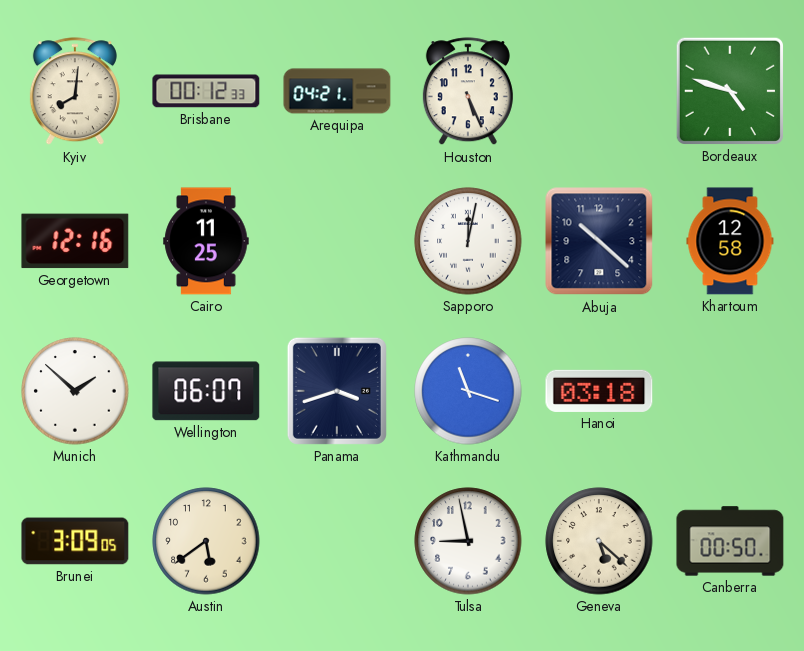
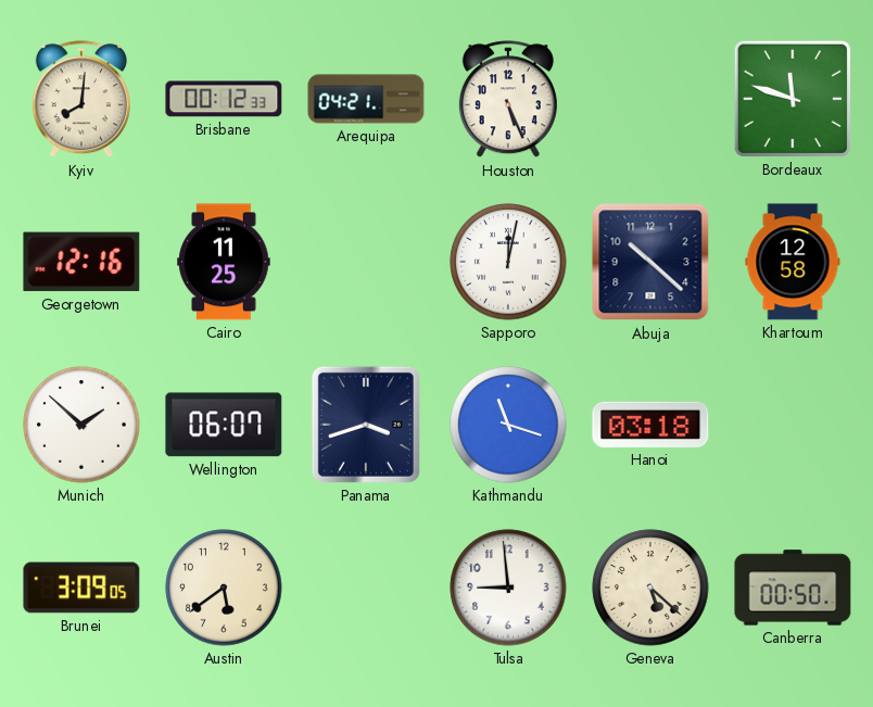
Bordeaux: 4:48 -> 11:48
Tulsa: 8:58 -> 8:59
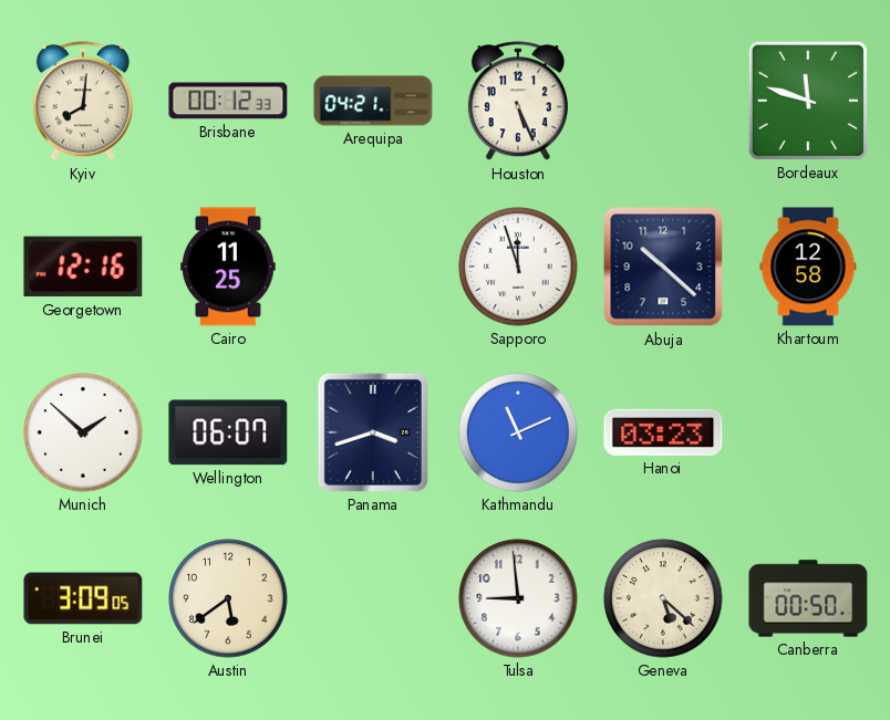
Sapporo: 12:02 -> 11:57
Kathmandu: 11:18 -> 11:11
Hanoi: 03:18 -> 03:23
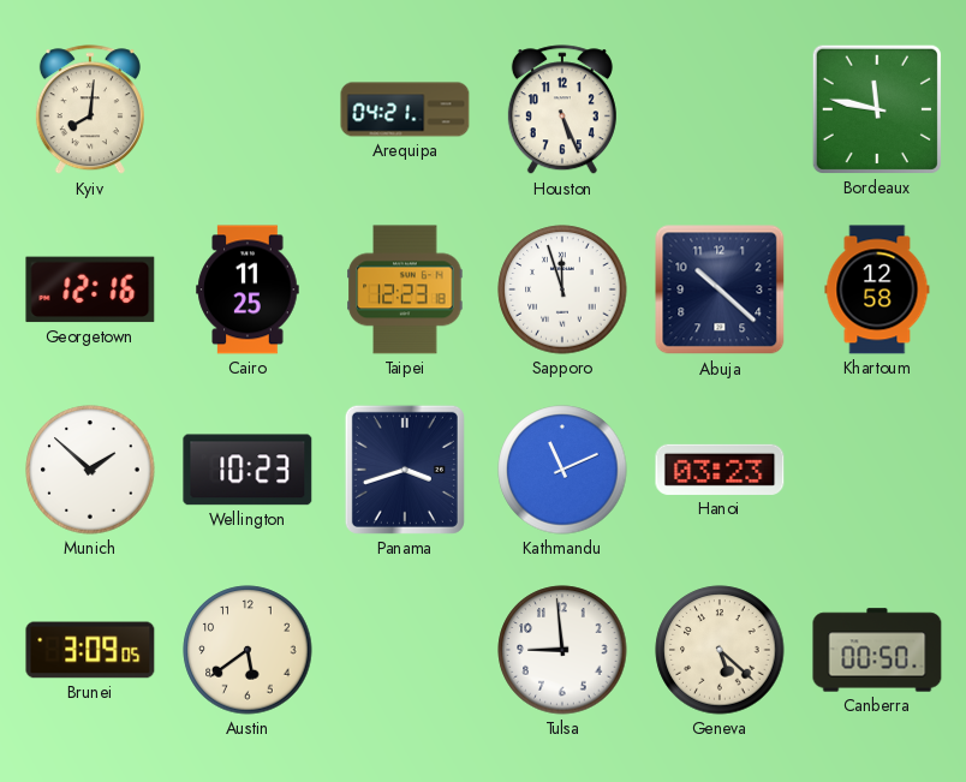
Brisbane: 00:12 -> none
Bordeaux: 11:48 -> 11:47
Taipei: none -> 12:23
Wellington: 06:07 -> 10:23
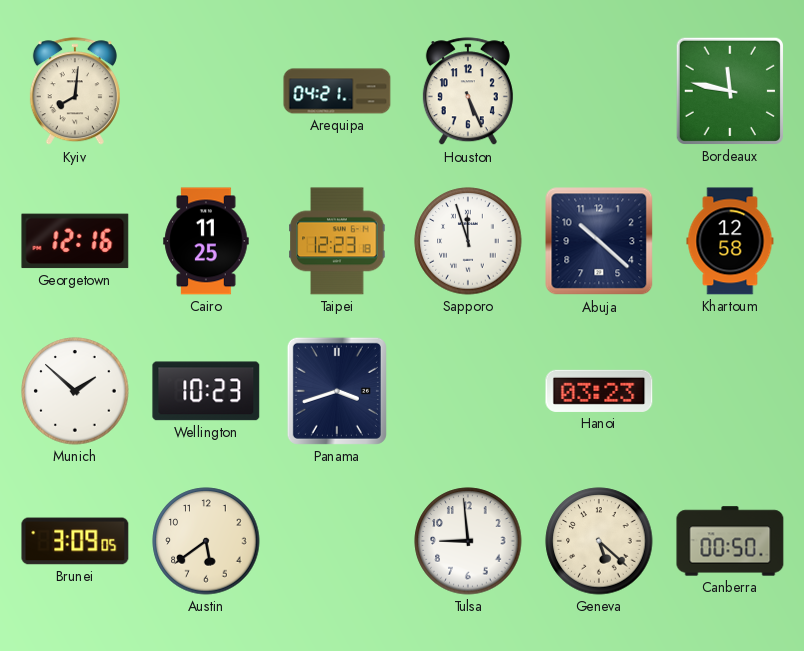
Kathmandu: 11:11 -> none
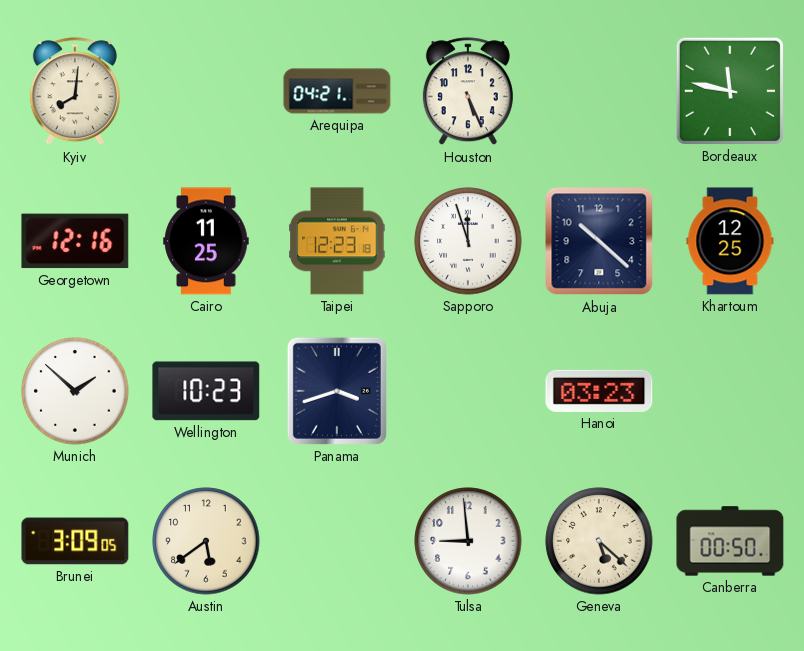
Khartoum: 12:58 -> 12:25
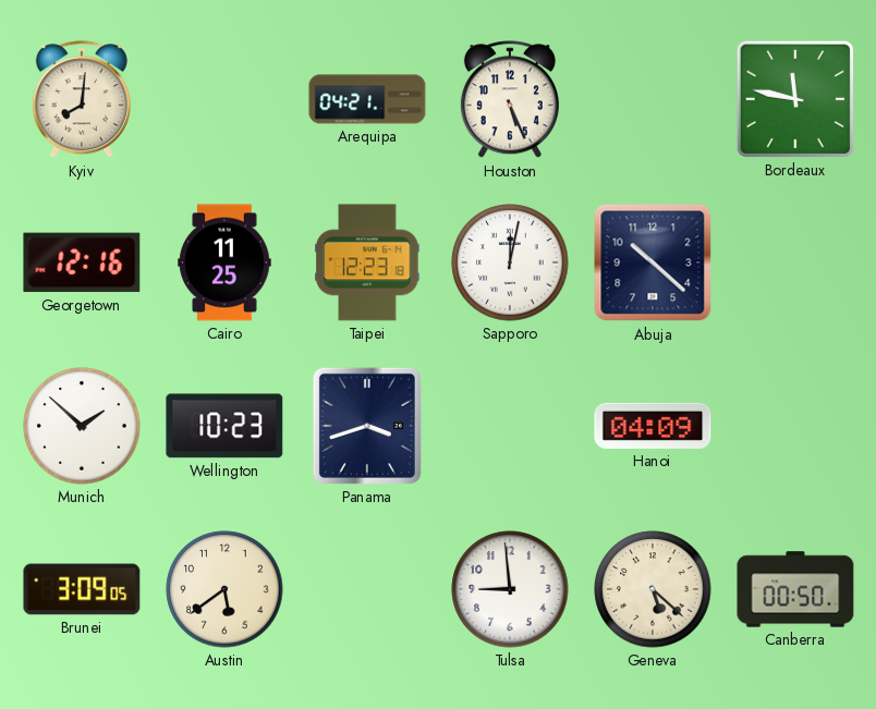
Sapporo: 11:57 -> 12:02
Khartoum: 12:25 -> none
Hanoi: 03:23 -> 04:09
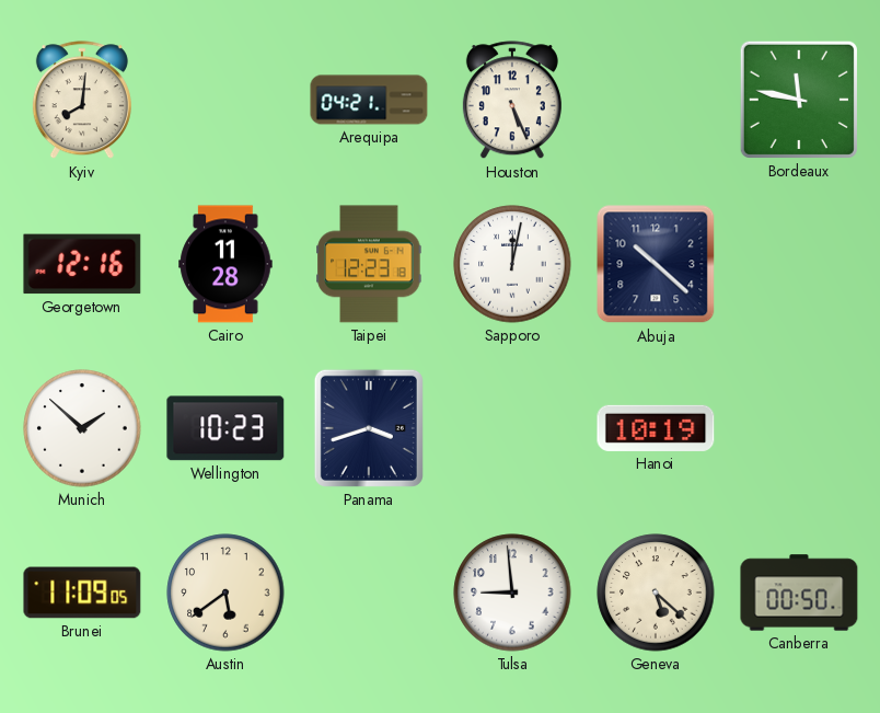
Cairo: 11:25 -> 11:28
Hanoi: 04:09 -> 10:19
Brunei: 3:09 -> 11:09
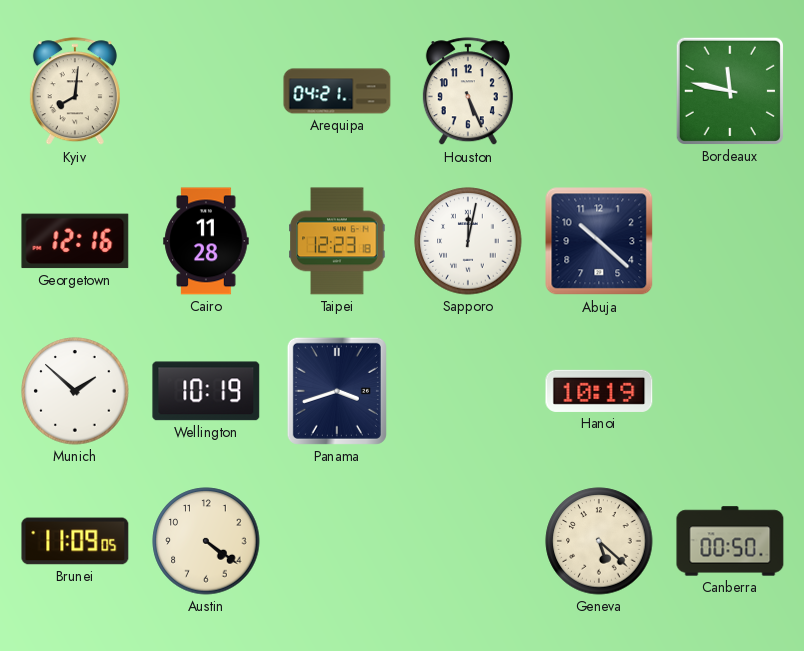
Wellington: 10:23 -> 10:19
Austin: 5:39 -> 4:21
Tulsa: 8:59 -> none
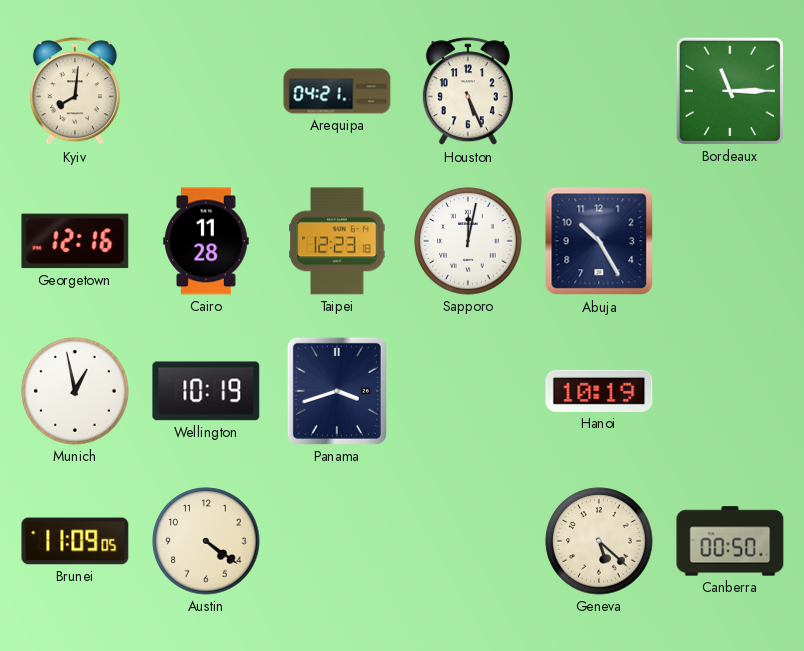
Bordeaux: 11:47 -> 11:15
Abuja: 10:22 -> 10:25
Munich: 1:52 -> 12:58
